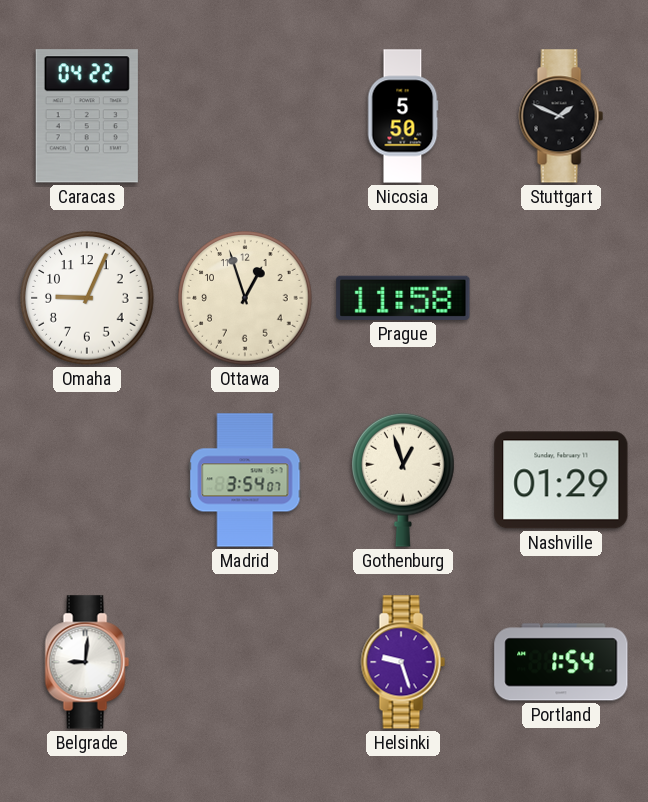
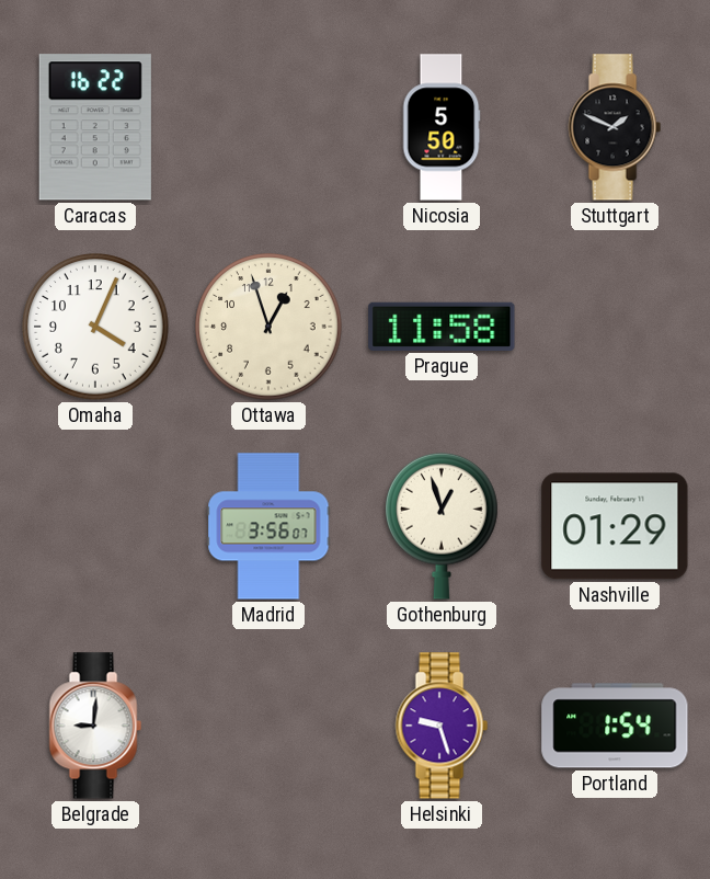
Caracas: 04:22 -> 16:22
Omaha: 9:04 -> 4:04
Madrid: 3:54 -> 3:56
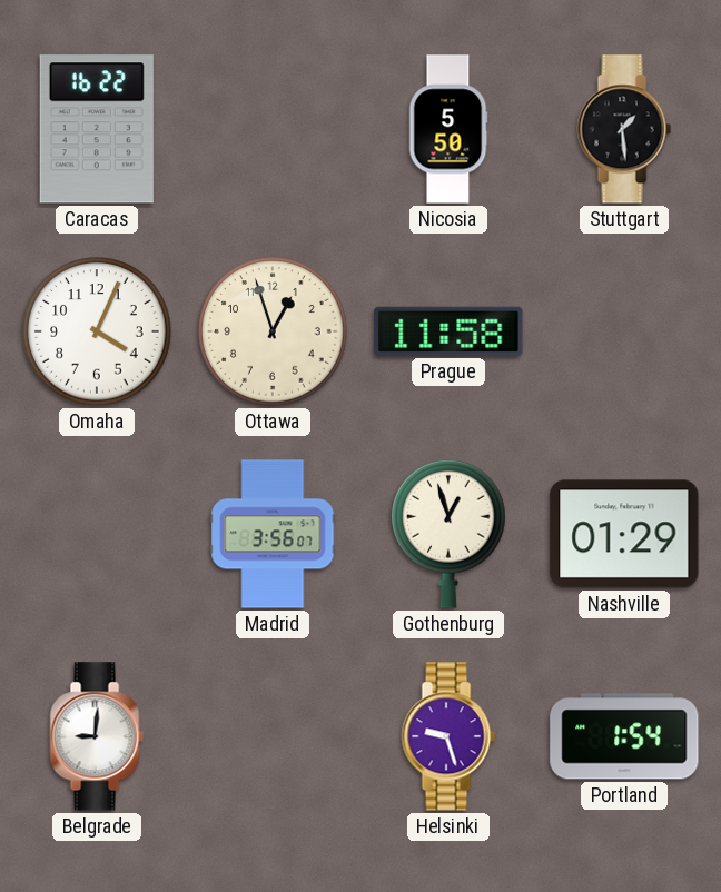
Stuttgart: 1:49 -> 1:29
